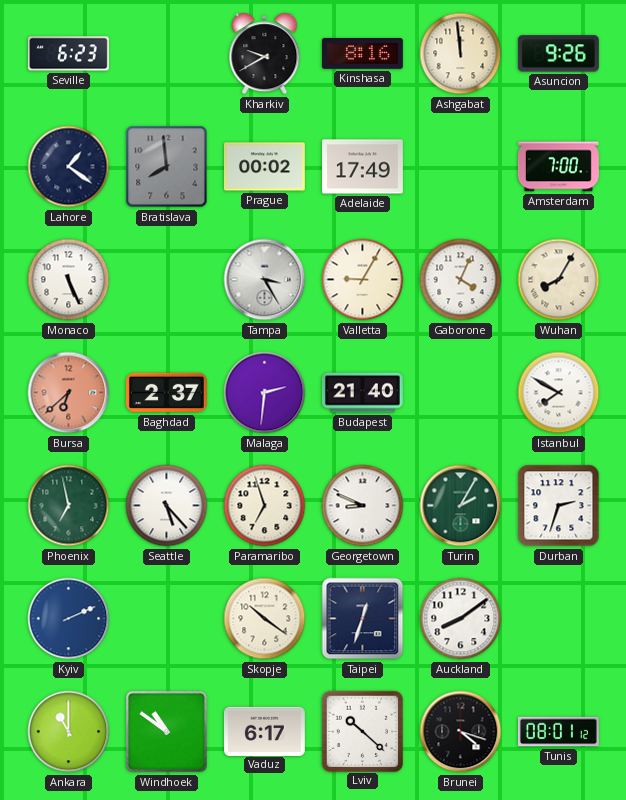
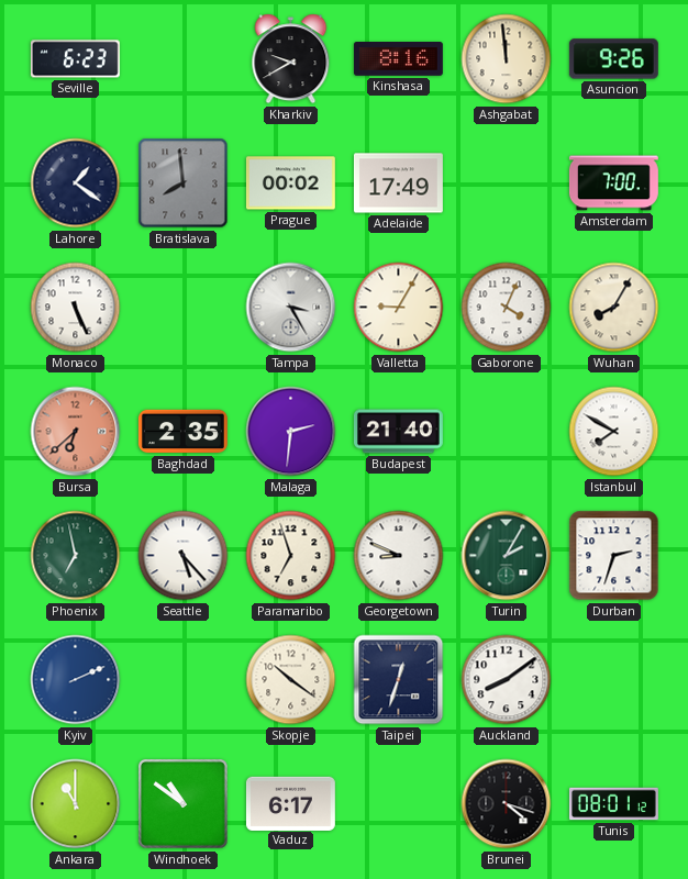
Baghdad: 2:37 -> 2:35
Lviv: 10:22 -> none
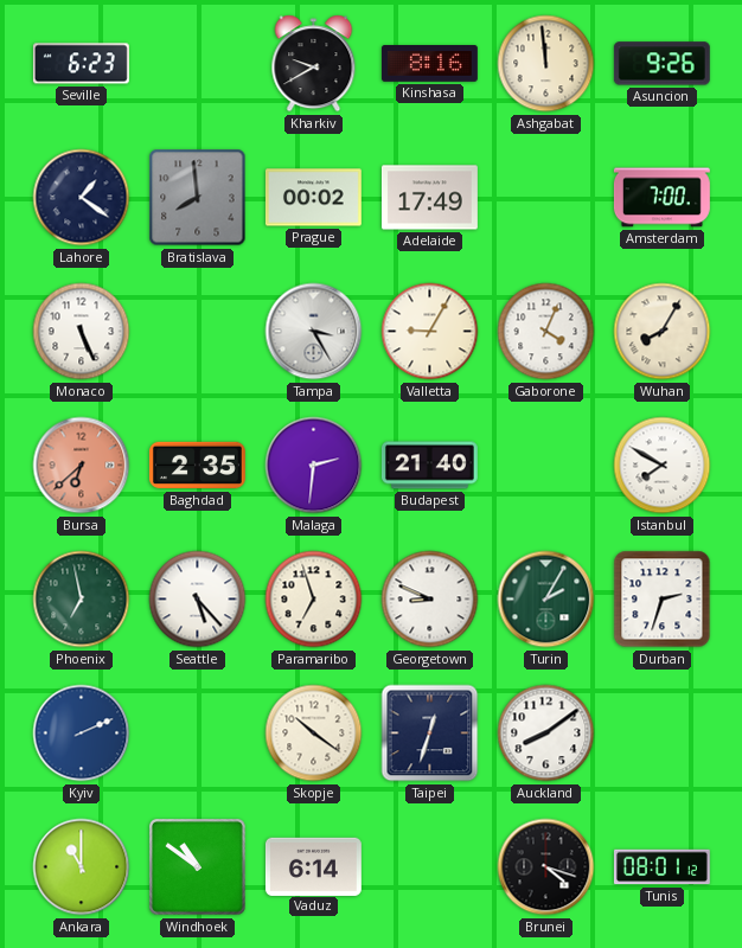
Vaduz: 6:17 -> 6:14
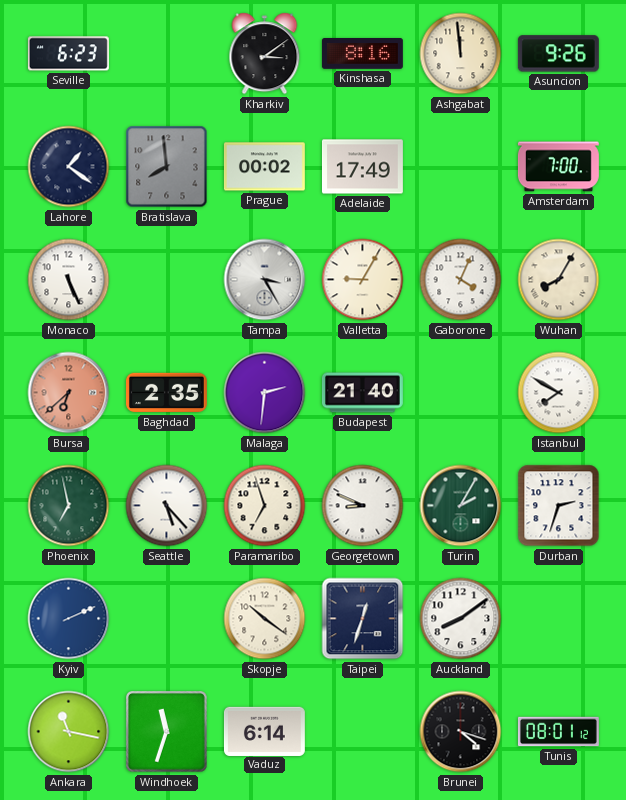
Kharkiv: 9:40 -> 3:09
Ankara: 11:00 -> 11:17
Windhoek: 10:51 -> 11:33
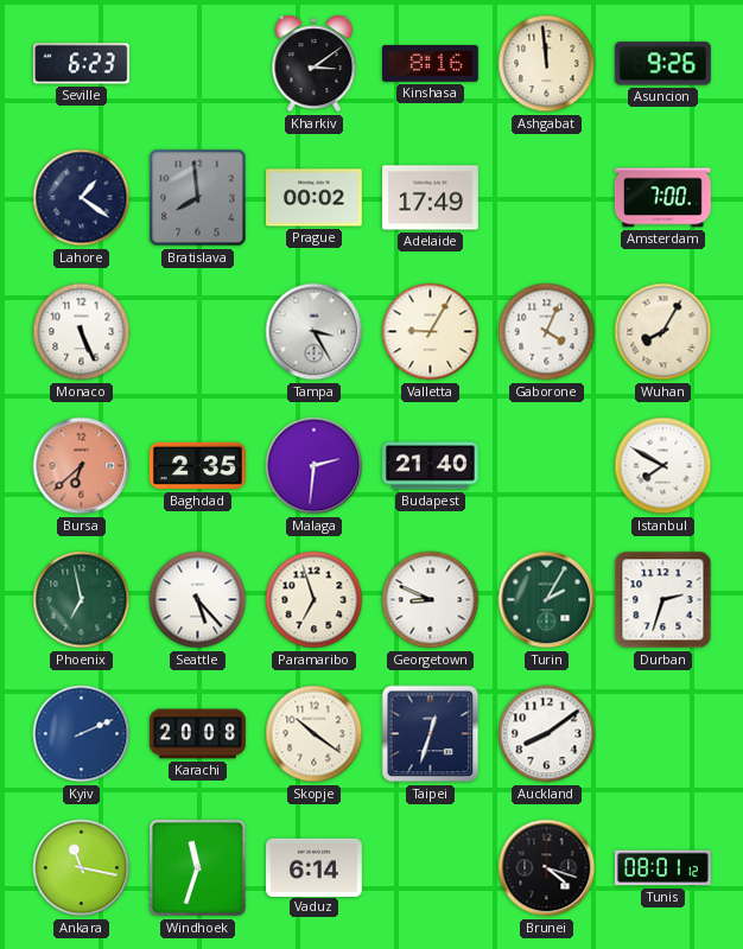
Karachi: none -> 20:08
